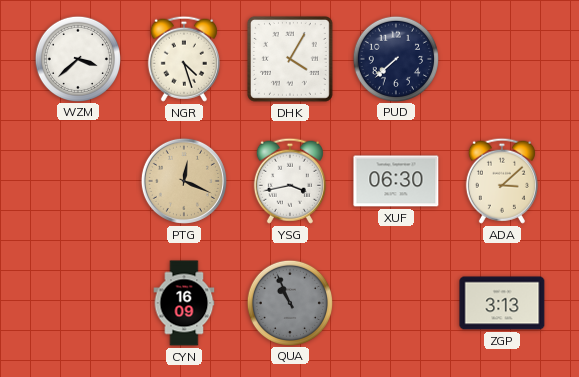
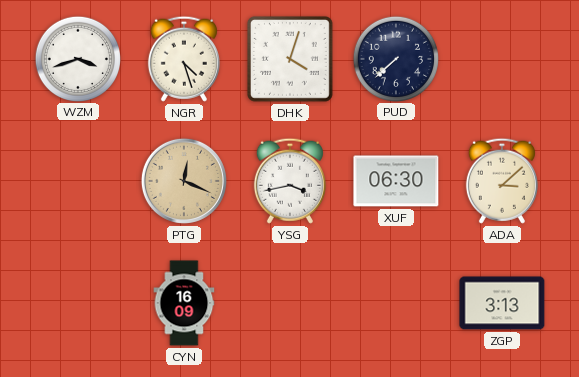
WZM: 3:38 -> 3:42
DHK: 4:05 -> 4:03
QUA: 10:56 -> none
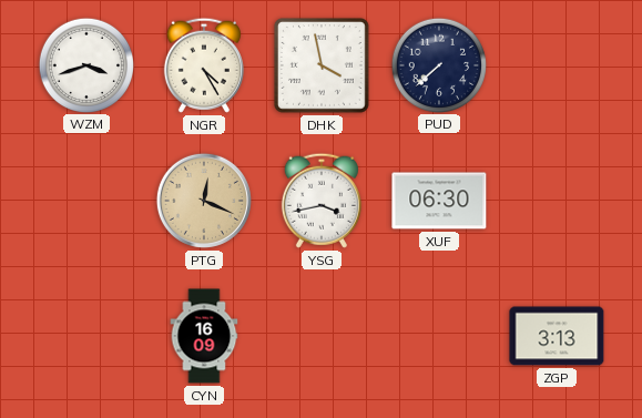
NGR: 4:27 -> 4:25
DHK: 4:03 -> 3:58
ADA: 3:08 -> none
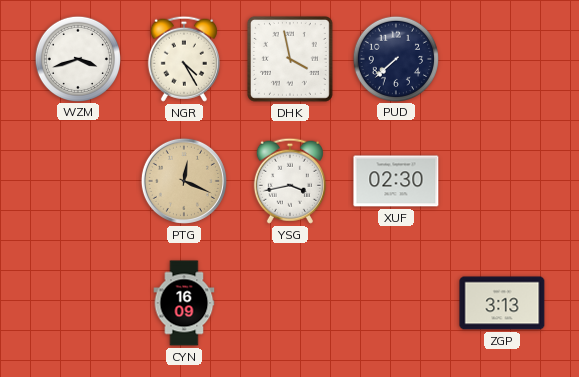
XUF: 06:30 -> 02:30
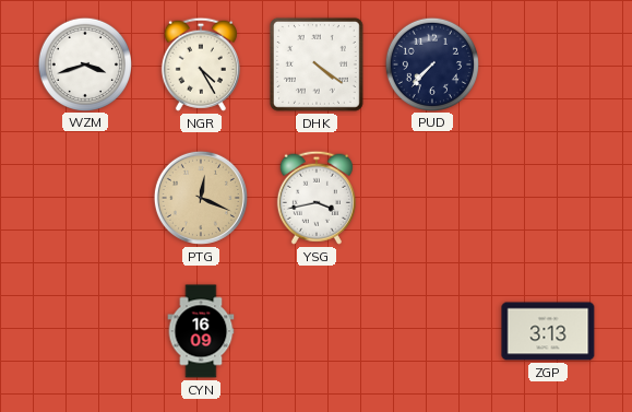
DHK: 3:58 -> 4:21
PUD: 7:38 -> 7:37
XUF: 02:30 -> none
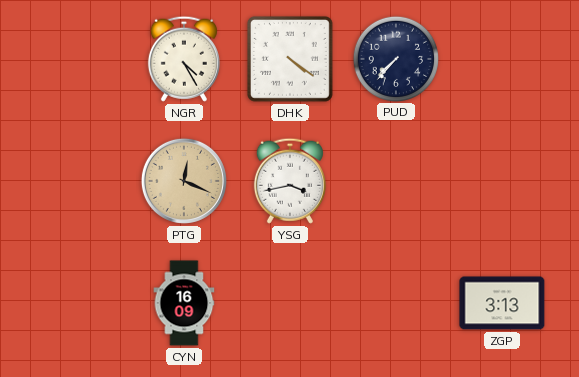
WZM: 3:42 -> none
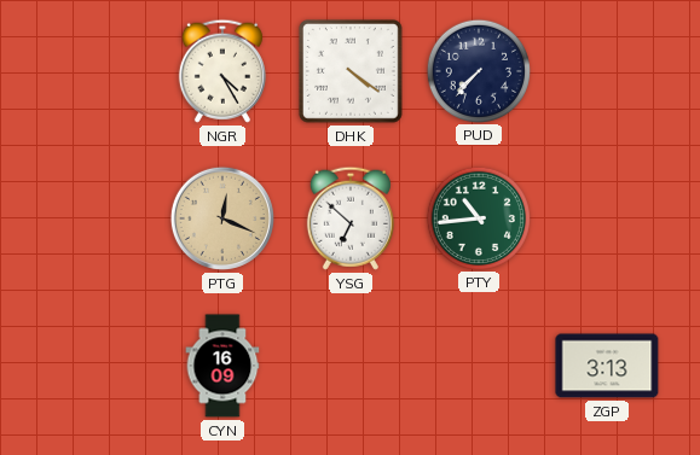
YSG: 3:43 -> 6:52
PTY: none -> 10:44
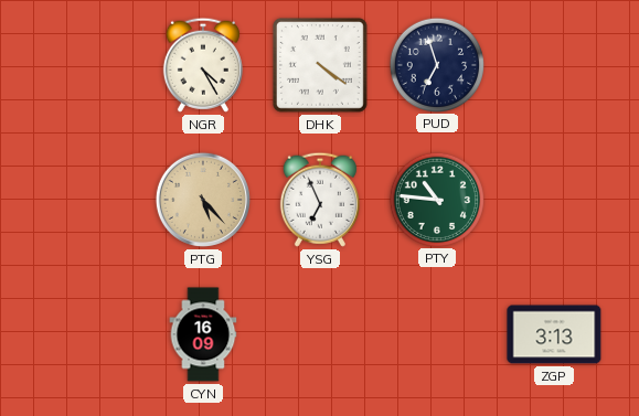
PUD: 7:37 -> 6:57
PTG: 12:19 -> 5:23
YSG: 6:52 -> 6:56
PTY: 10:44 -> 10:46
